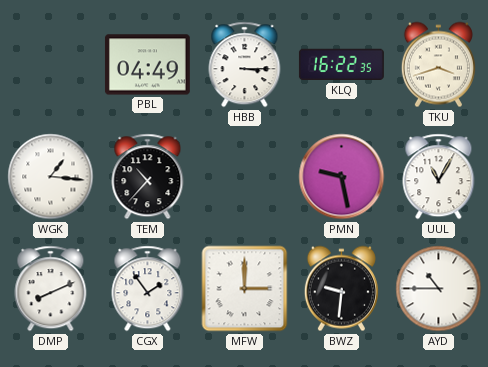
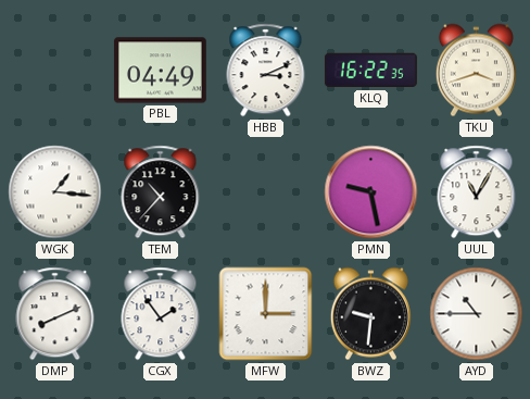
HBB: 3:15 -> 3:11
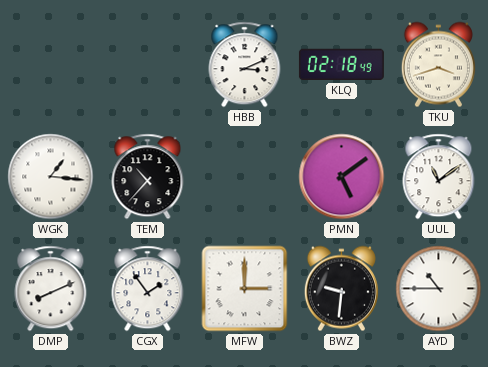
PBL: 04:49 -> none
KLQ: 16:22 -> 02:18
PMN: 9:28 -> 5:09
UUL: 11:05 -> 11:09
